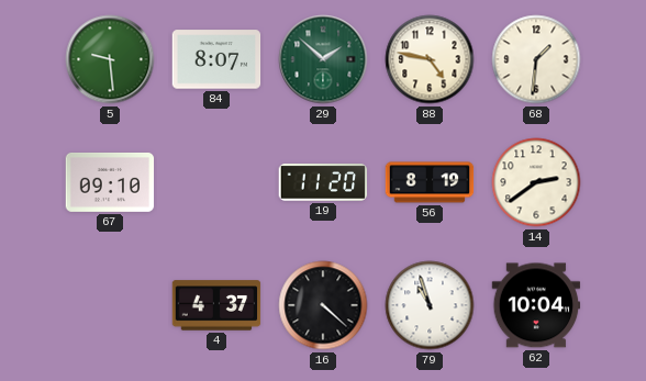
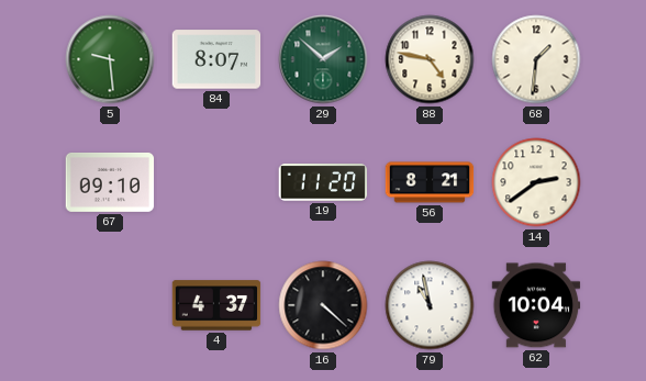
56: 8:19 -> 8:21
79: 10:57 -> 10:58
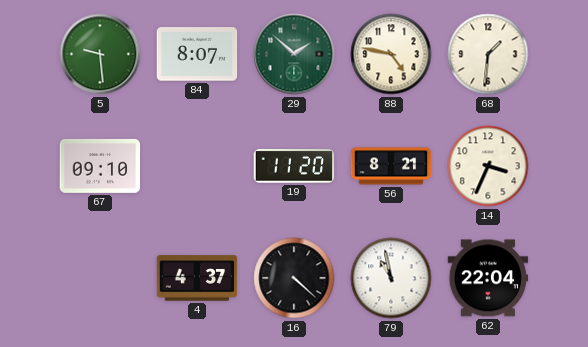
14: 2:39 -> 3:34
62: 10:04 -> 22:04
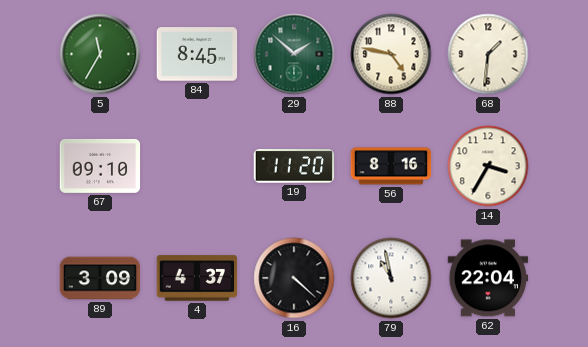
5: 9:29 -> 11:35
84: 8:07 -> 8:45
56: 8:21 -> 8:16
14: 3:34 -> 3:35
89: none -> 3:09
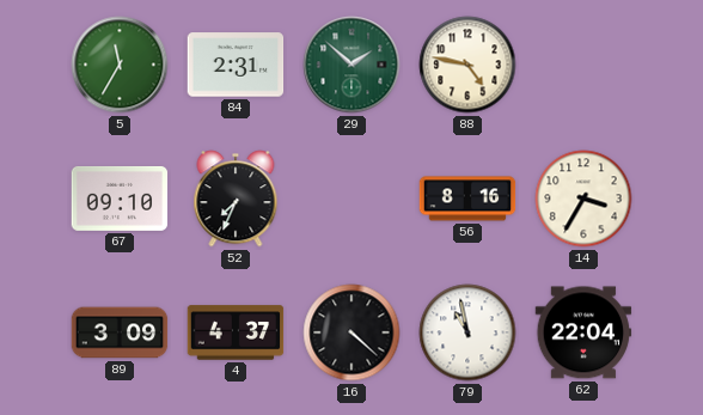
84: 8:45 -> 2:31
68: 1:31 -> none
52: none -> 7:34
19: 11:20 -> none
